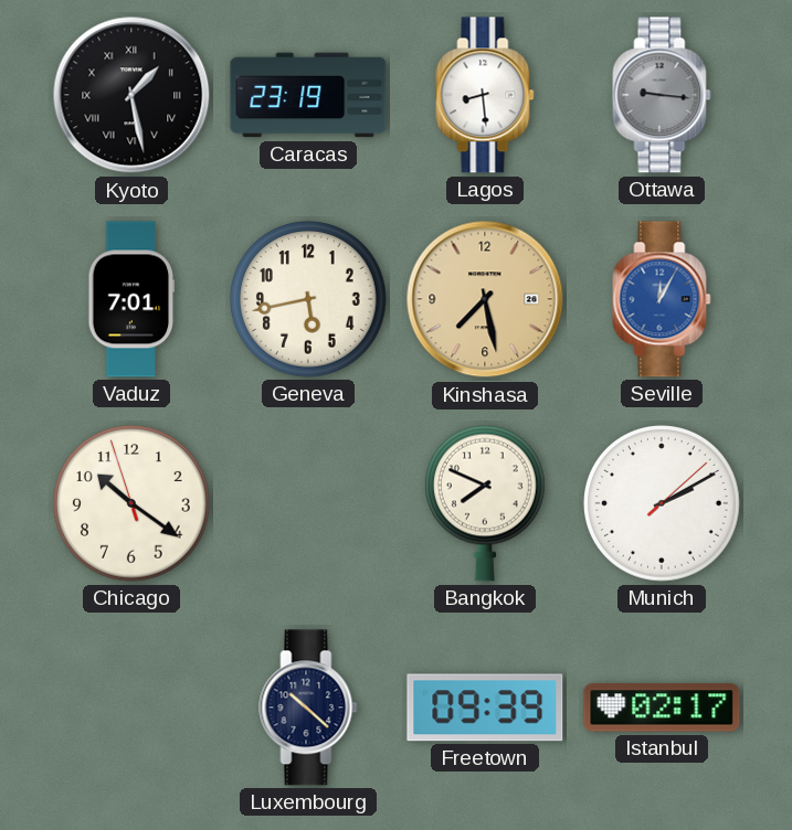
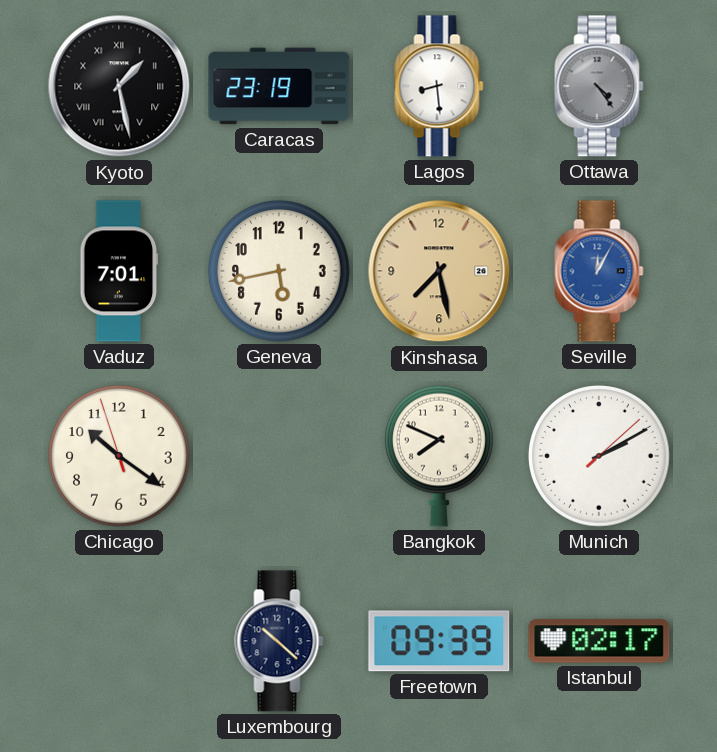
Ottawa: 9:16 -> 4:24
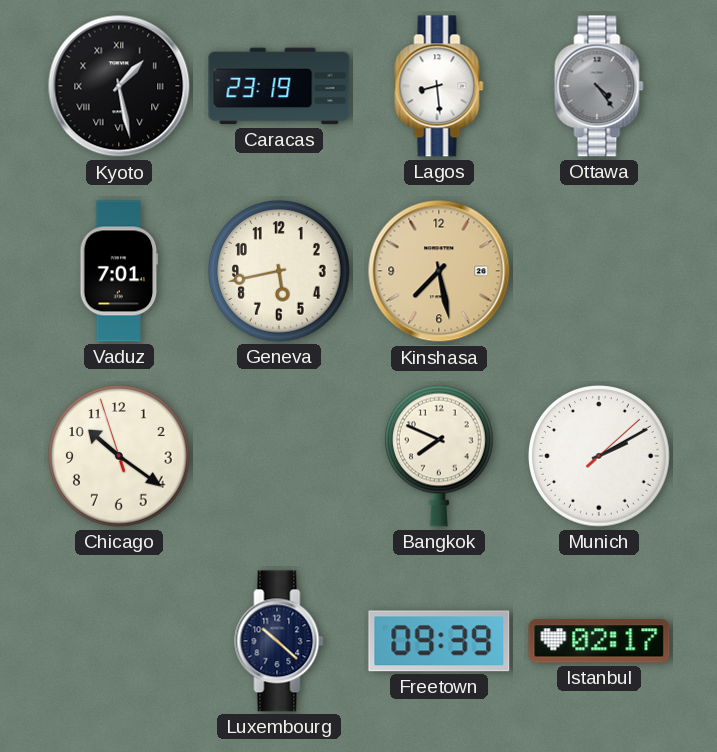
Seville: 12:05 -> none
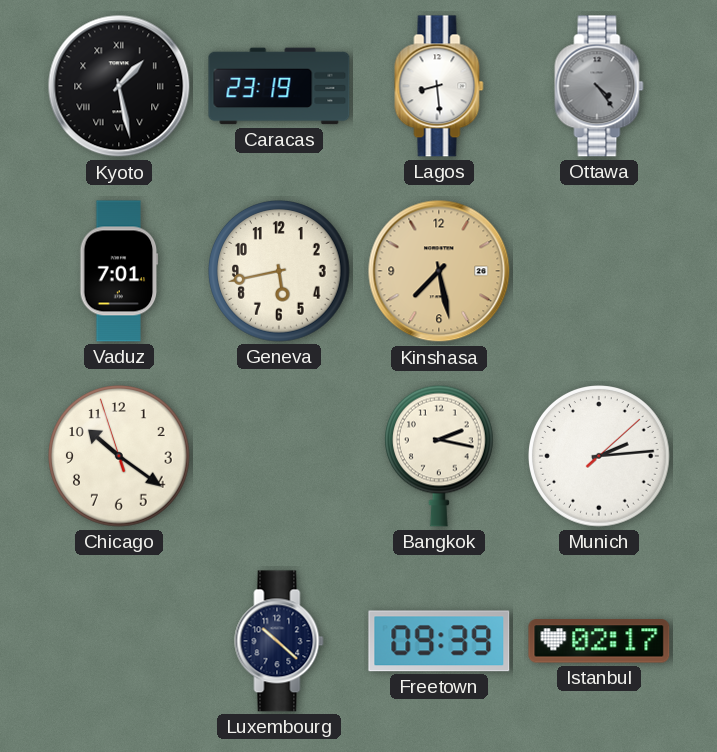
Bangkok: 7:49 -> 2:17
Munich: 2:10 -> 2:14
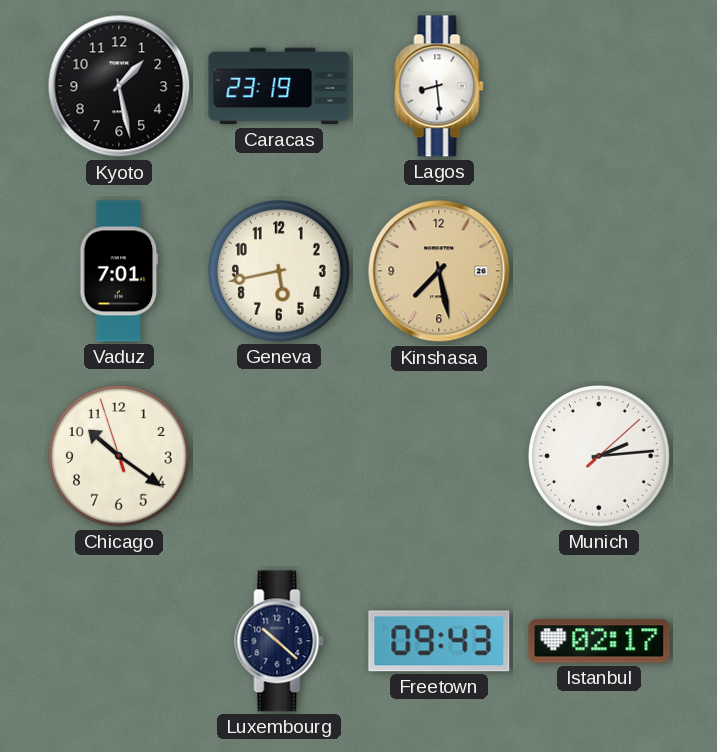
Kyoto numerals: Roman -> Arabic
Ottawa: 4:24 -> none
Bangkok: 2:17 -> none
Freetown: 09:39 -> 09:43
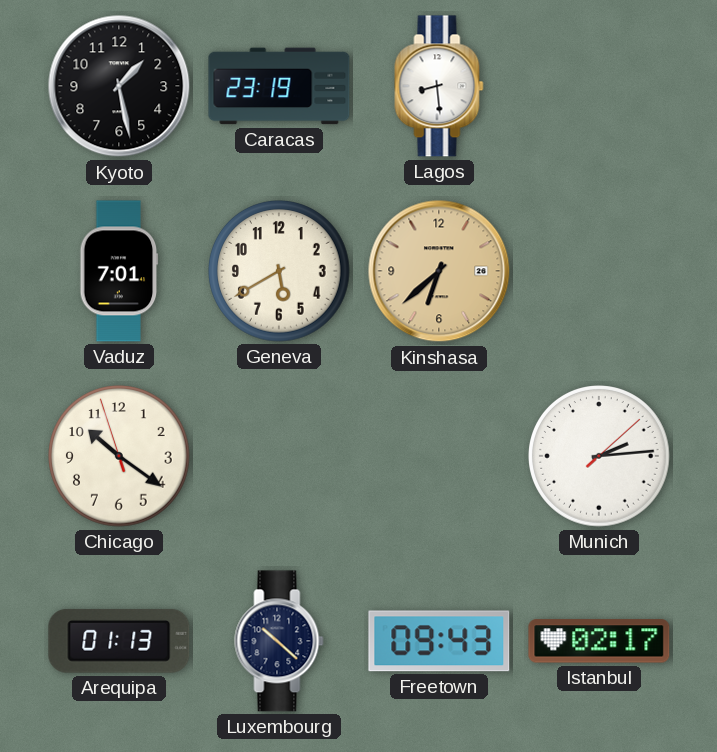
Geneva: 5:43 -> 5:40
Kinshasa: 7:28 -> 6:38
Arequipa: none -> 01:13
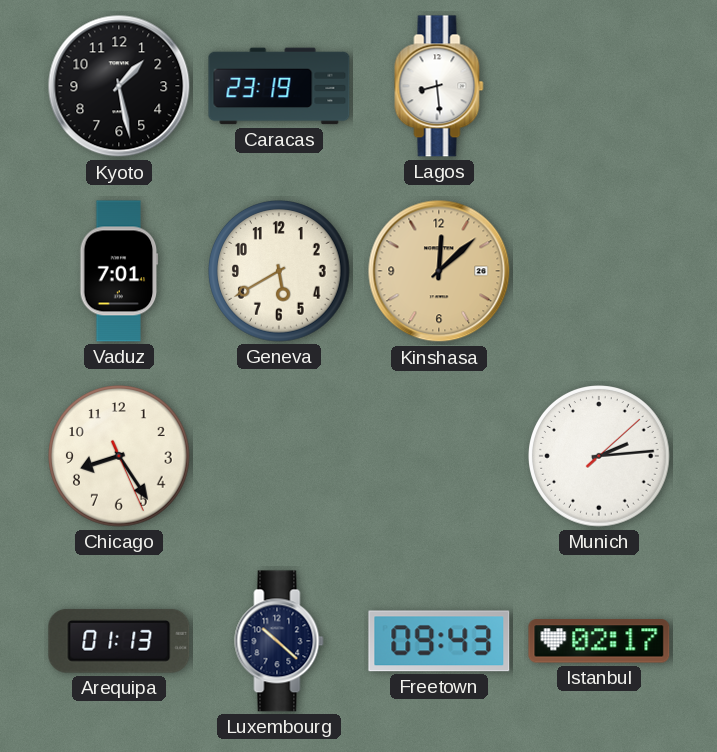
Kinshasa: 6:38 -> 12:08
Chicago: 10:20 -> 8:24
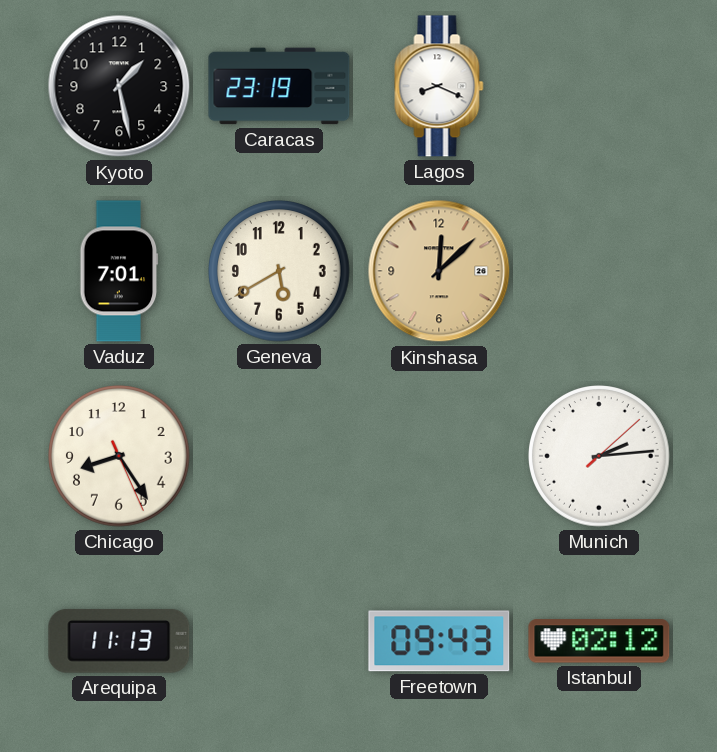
Lagos: 8:29 -> 8:19
Arequipa: 01:13 -> 11:13
Luxembourg: 10:22 -> none
Istanbul: 02:17 -> 02:12
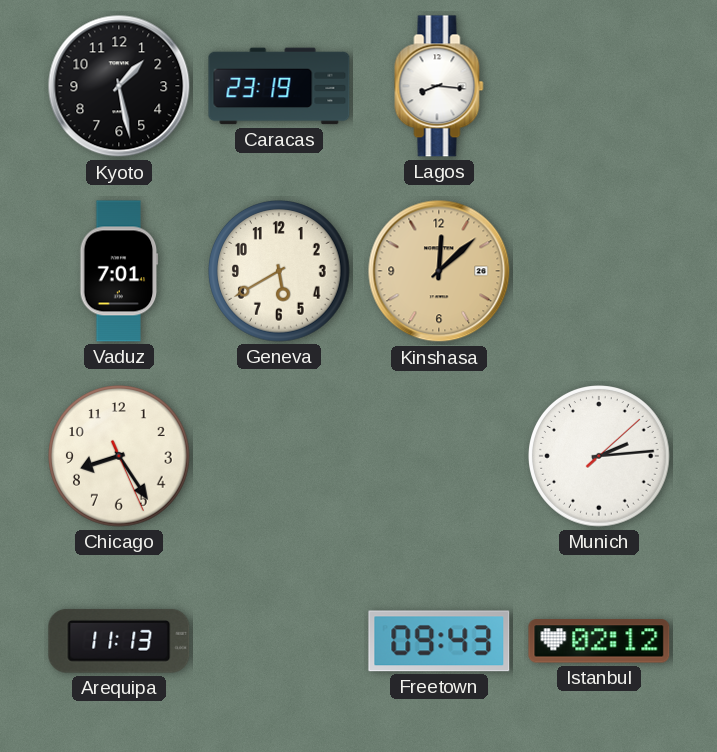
Lagos: 8:19 -> 8:16
